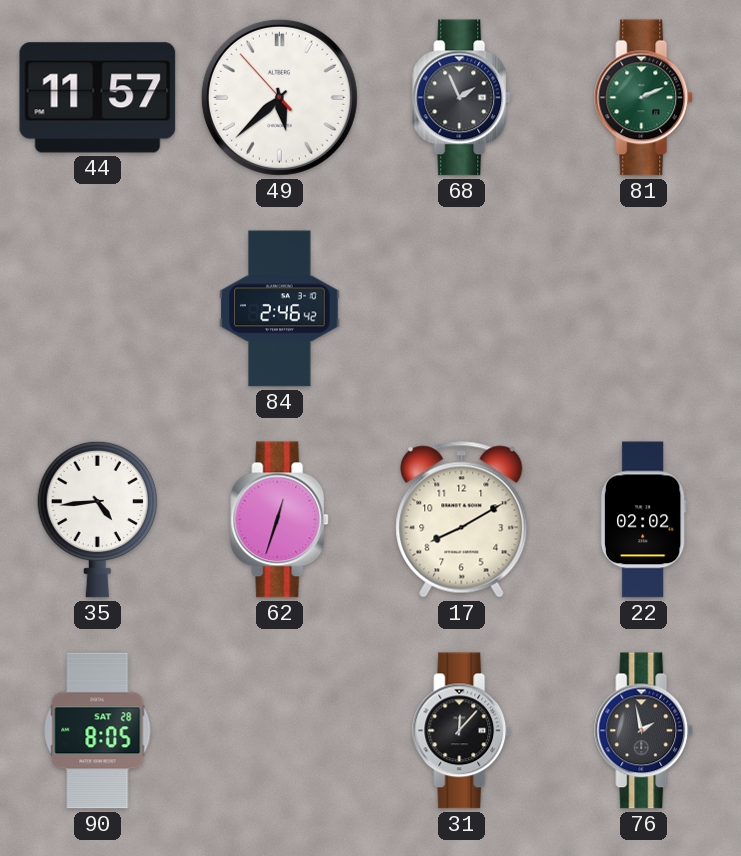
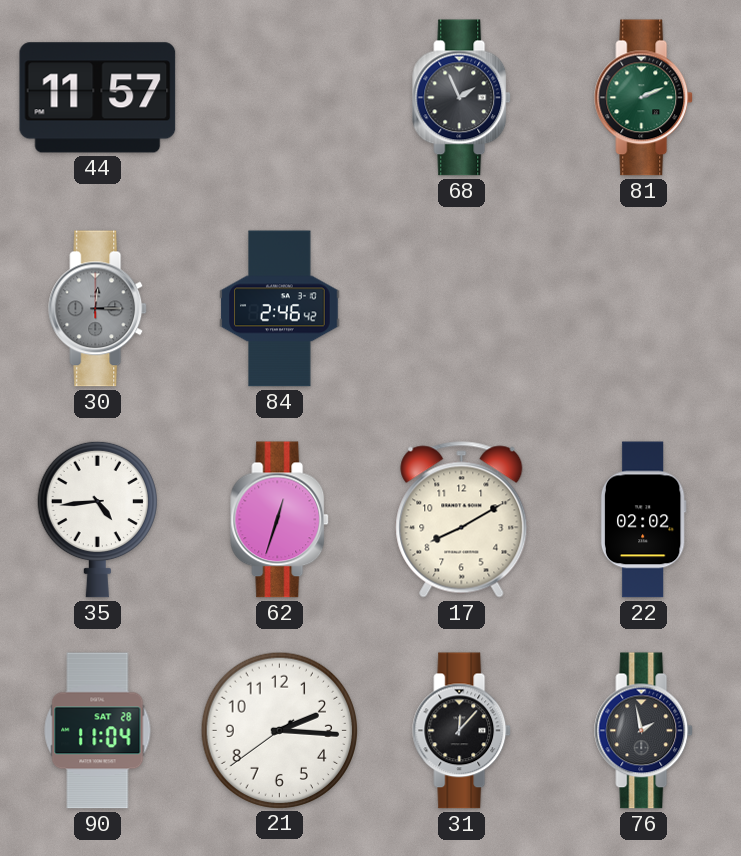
49: 5:37 -> none
30: none -> 12:15
90: 8:05 -> 11:04
21: none -> 2:15
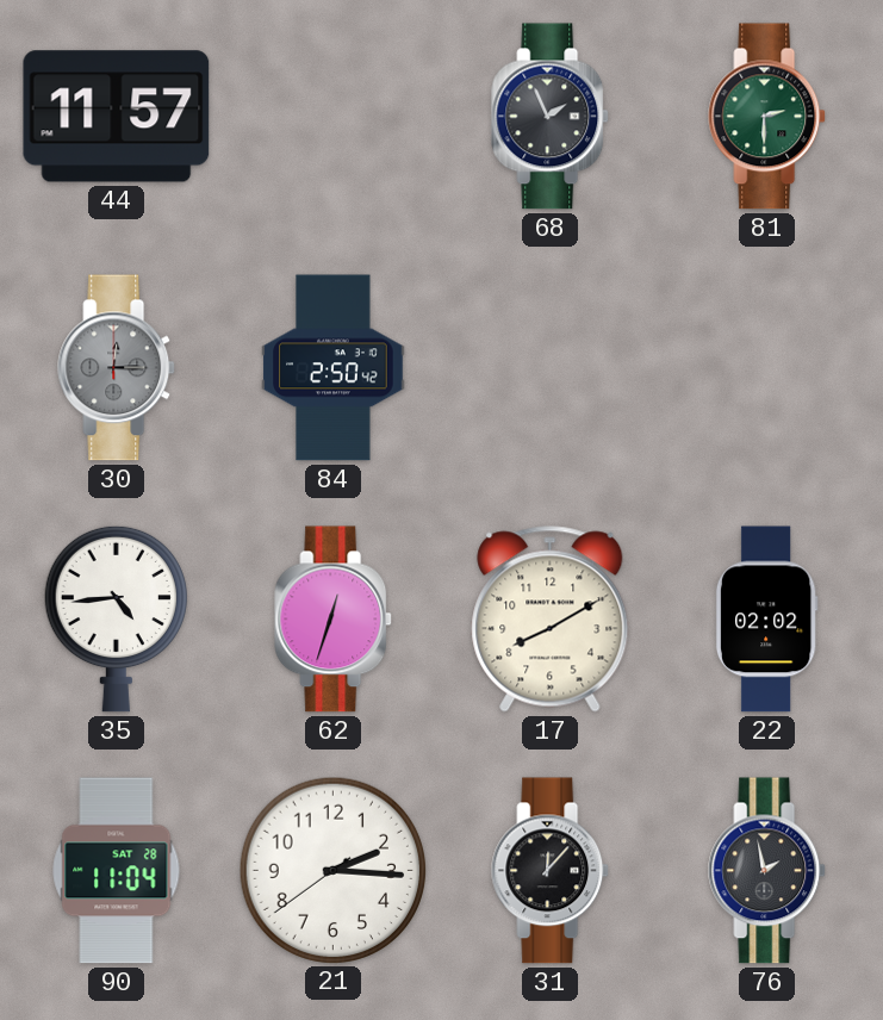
81: 2:11 -> 2:30
84: 2:46 -> 2:50
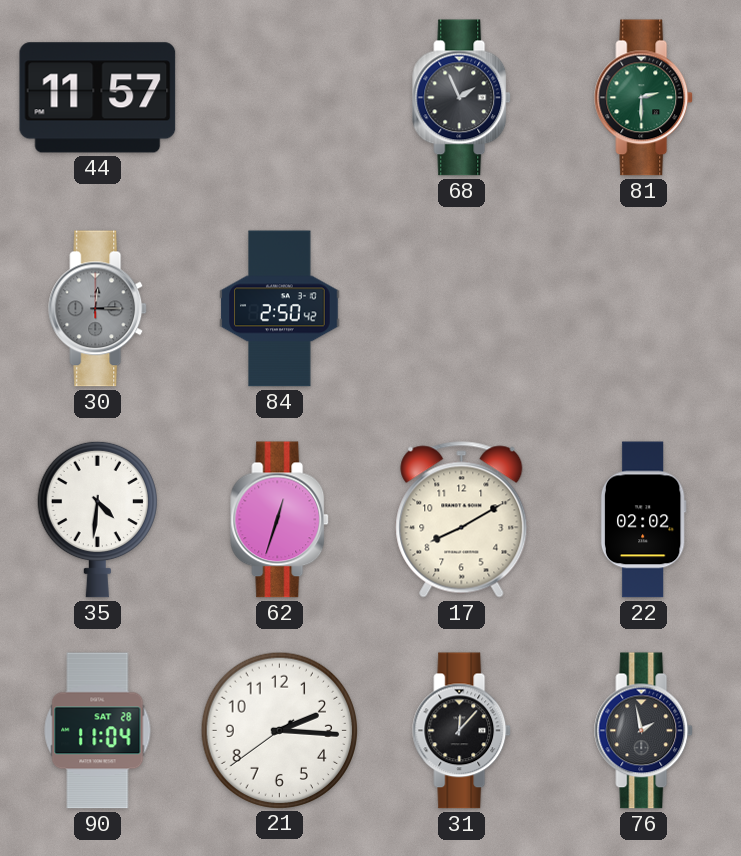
35: 4:44 -> 4:31
